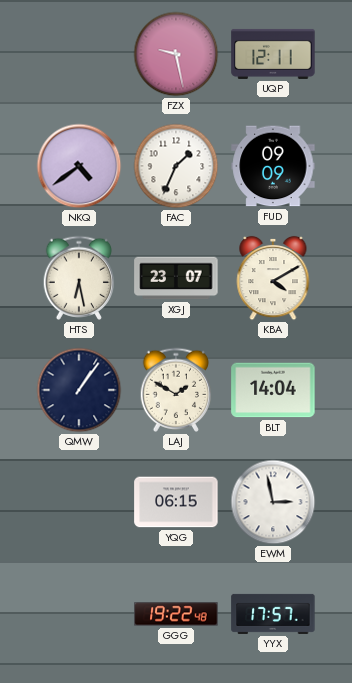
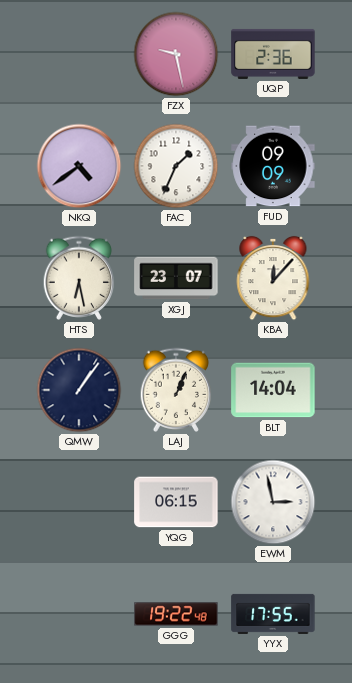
UQP: 12:11 -> 2:36
KBA: 4:10 -> 12:07
LAJ: 1:50 -> 1:04
YYX: 17:57 -> 17:55
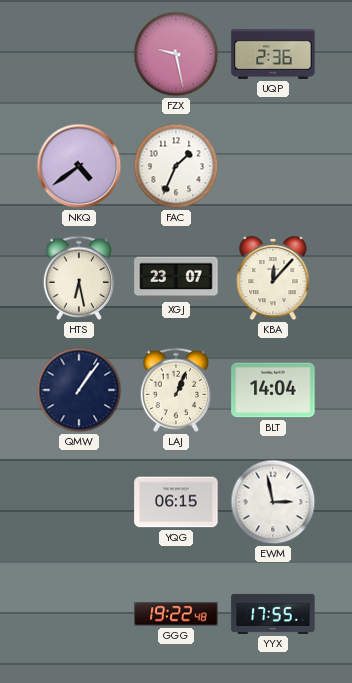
FUD: 09:09 -> none
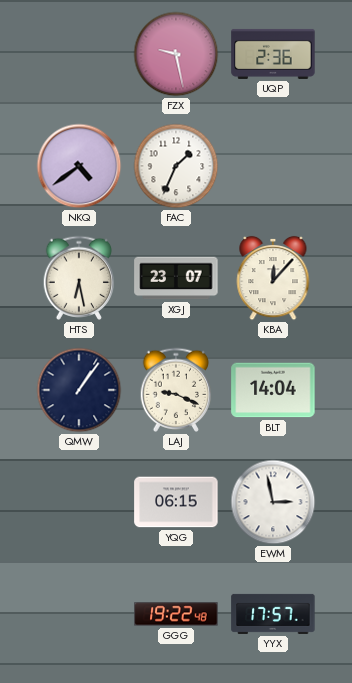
LAJ: 1:04 -> 9:19
YYX: 17:55 -> 17:57
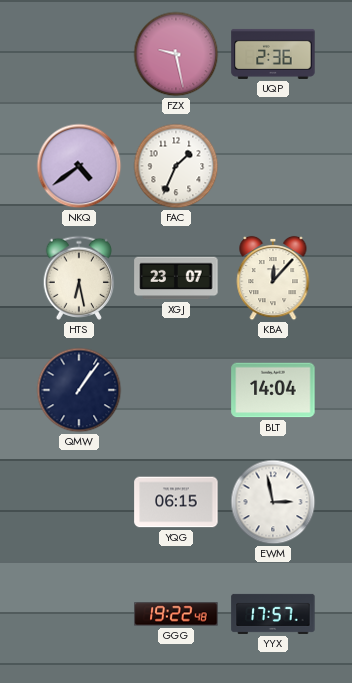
LAJ: 9:19 -> none
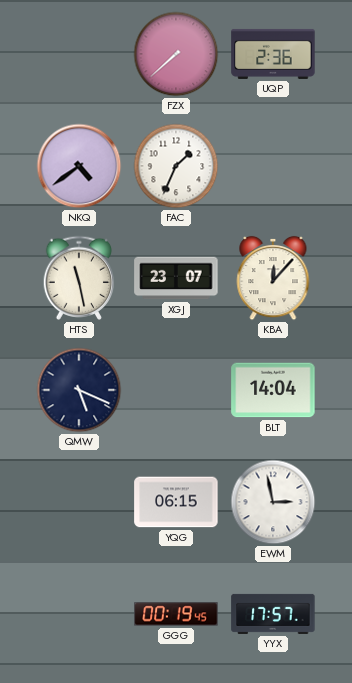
FZX: 9:28 -> 7:38
HTS: 6:28 -> 11:28
QMW: 1:06 -> 5:19
GGG: 19:22 -> 00:19
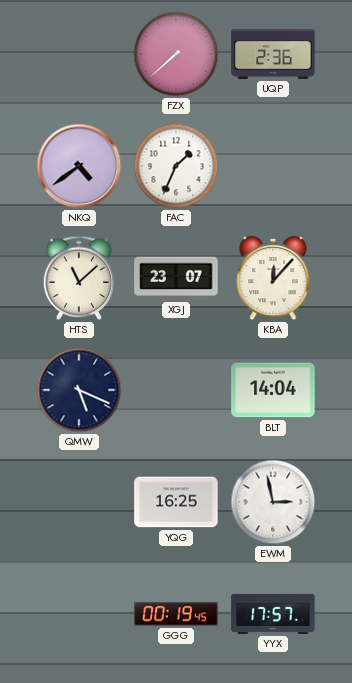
HTS: 11:28 -> 11:08
YQG: 06:15 -> 16:25
